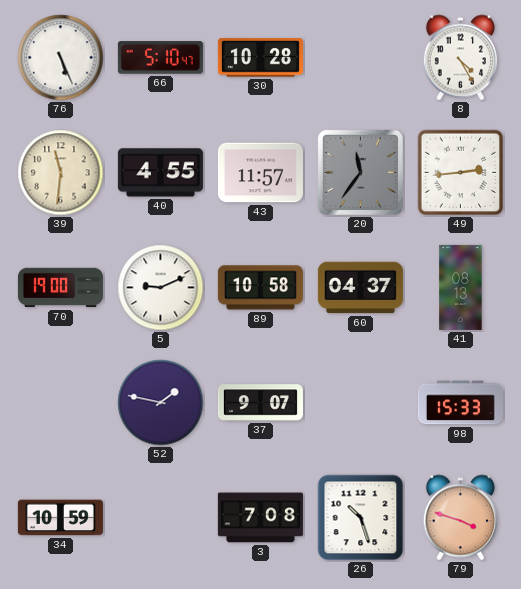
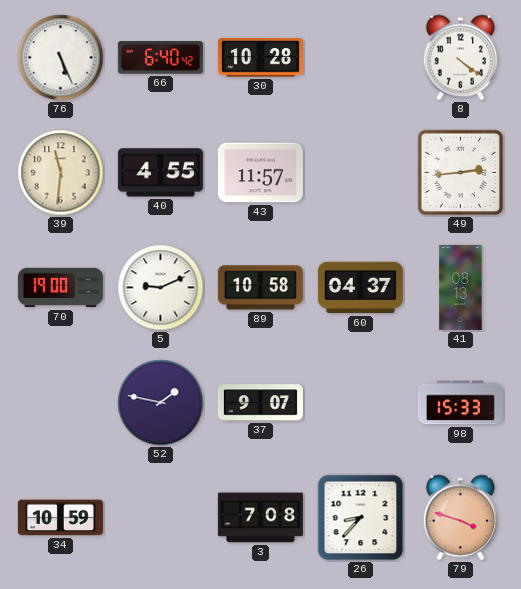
66: 5:10 -> 6:40
8: 4:25 -> 4:21
20: 11:36 -> none
26: 10:27 -> 8:37
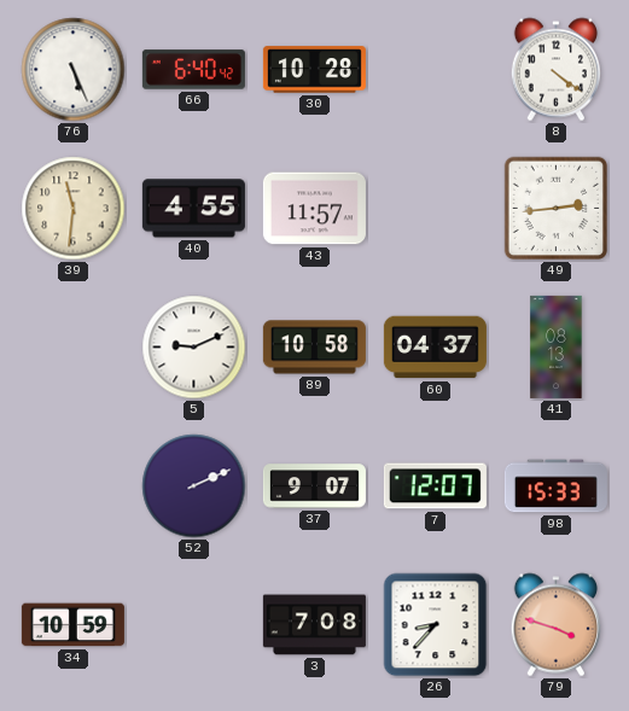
70: 19:00 -> none
52: 1:47 -> 2:11
7: none -> 12:07
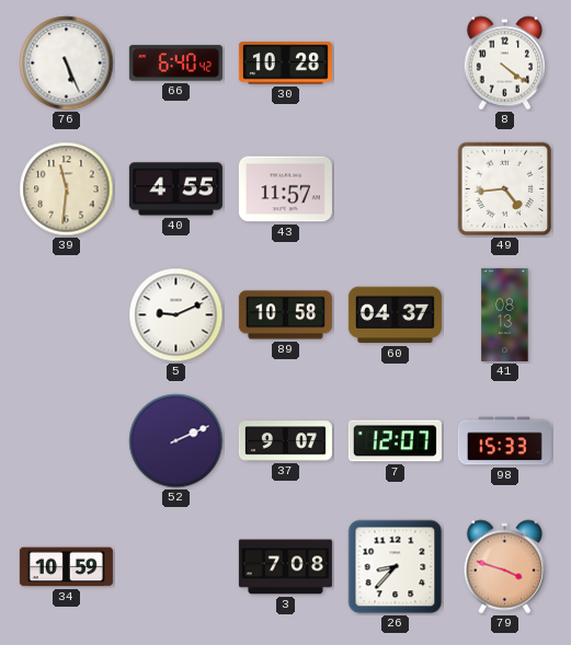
49: 2:44 -> 4:44
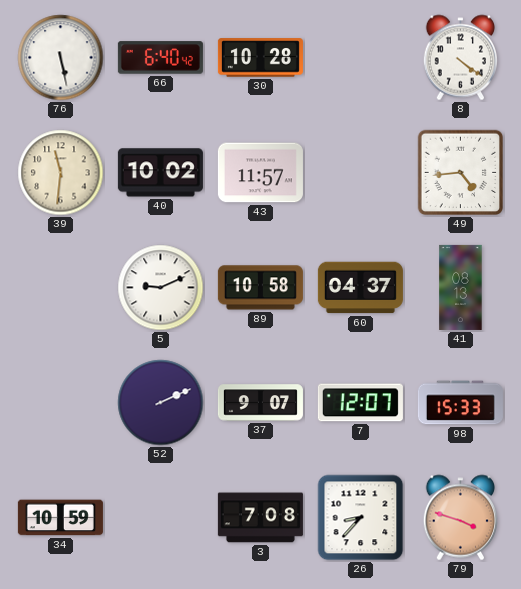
76: 5:26 -> 5:28
40: 4:55 -> 10:02
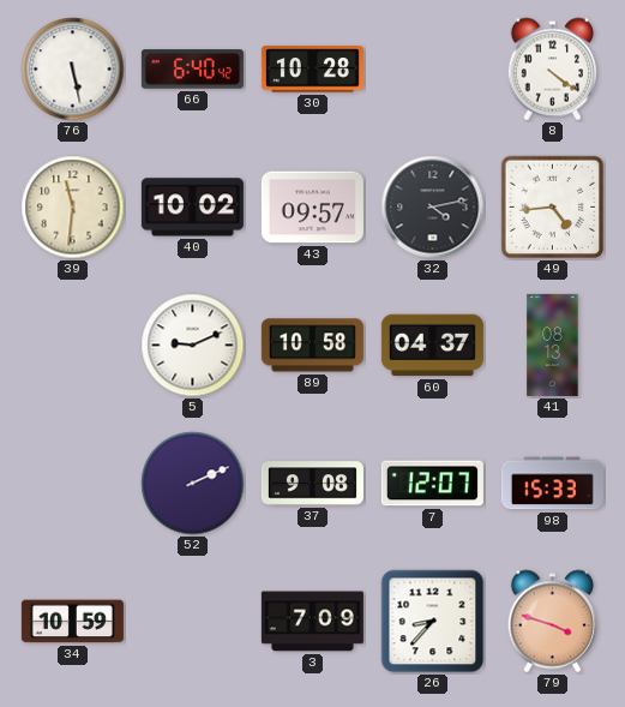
43: 11:57 -> 09:57
32: none -> 4:13
37: 9:07 -> 9:08
3: 7:08 -> 7:09
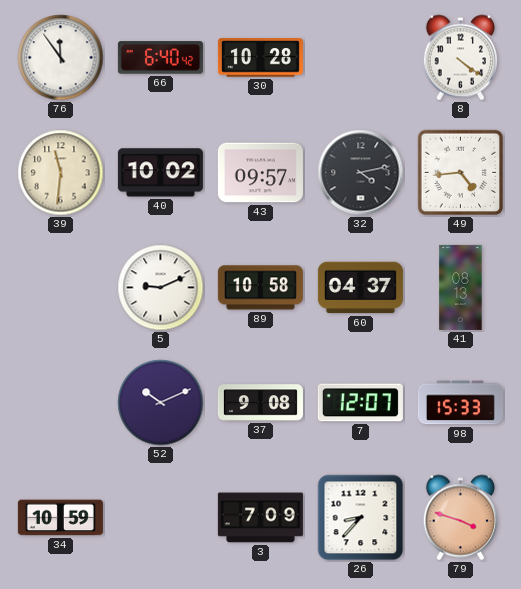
76: 5:28 -> 11:54
52: 2:11 -> 10:11
